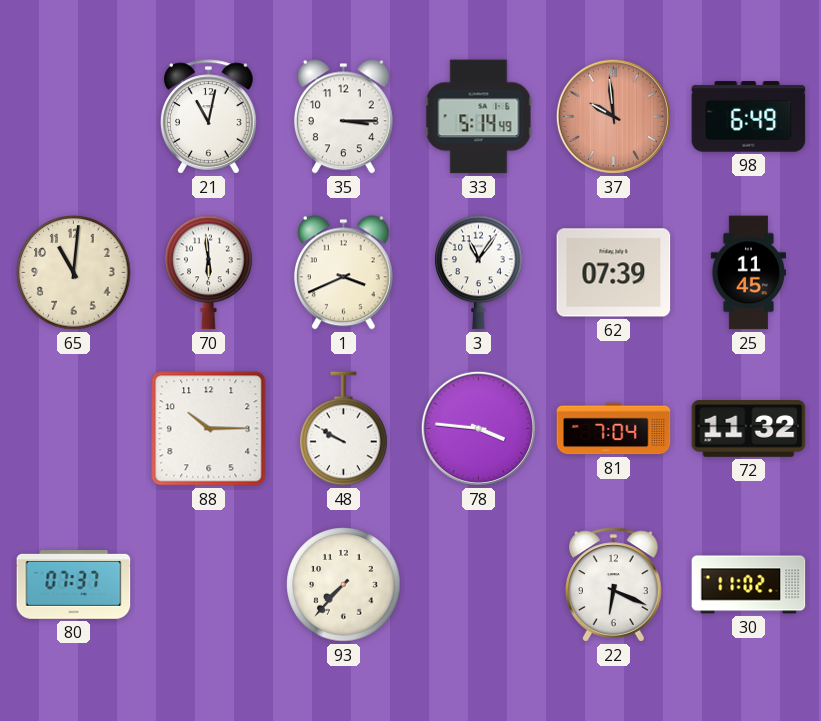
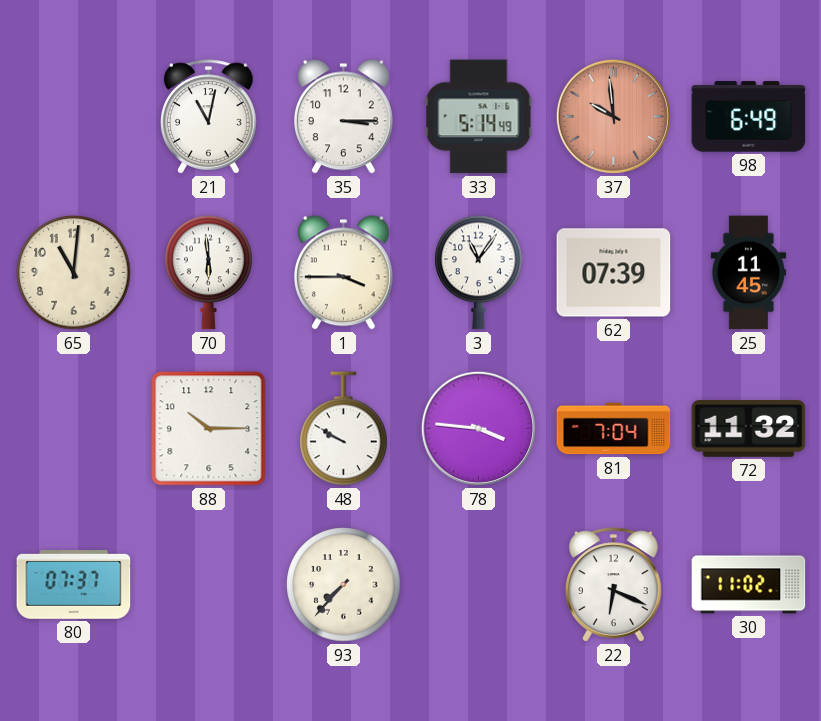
1: 3:41 -> 3:45
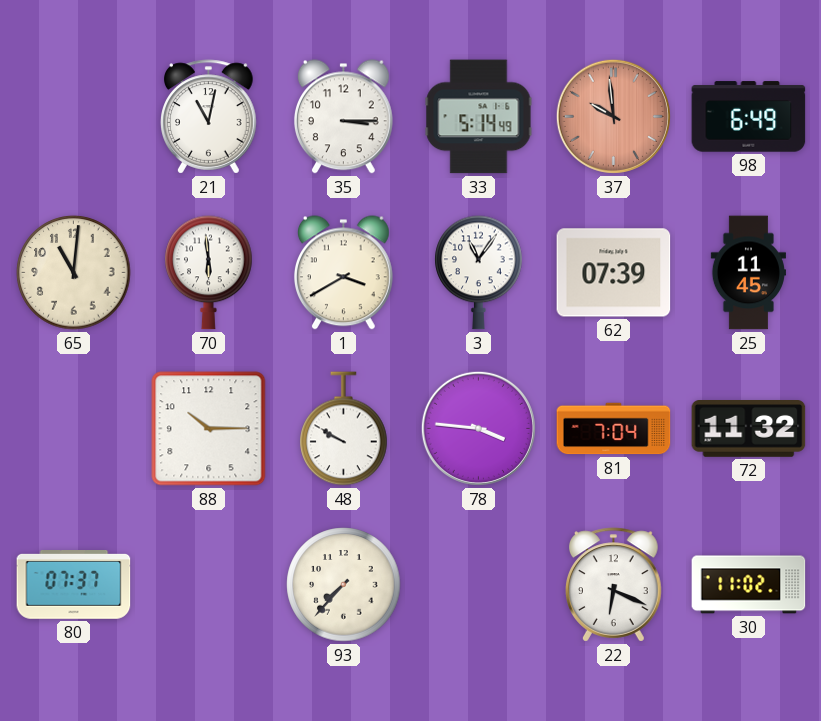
1: 3:45 -> 3:40
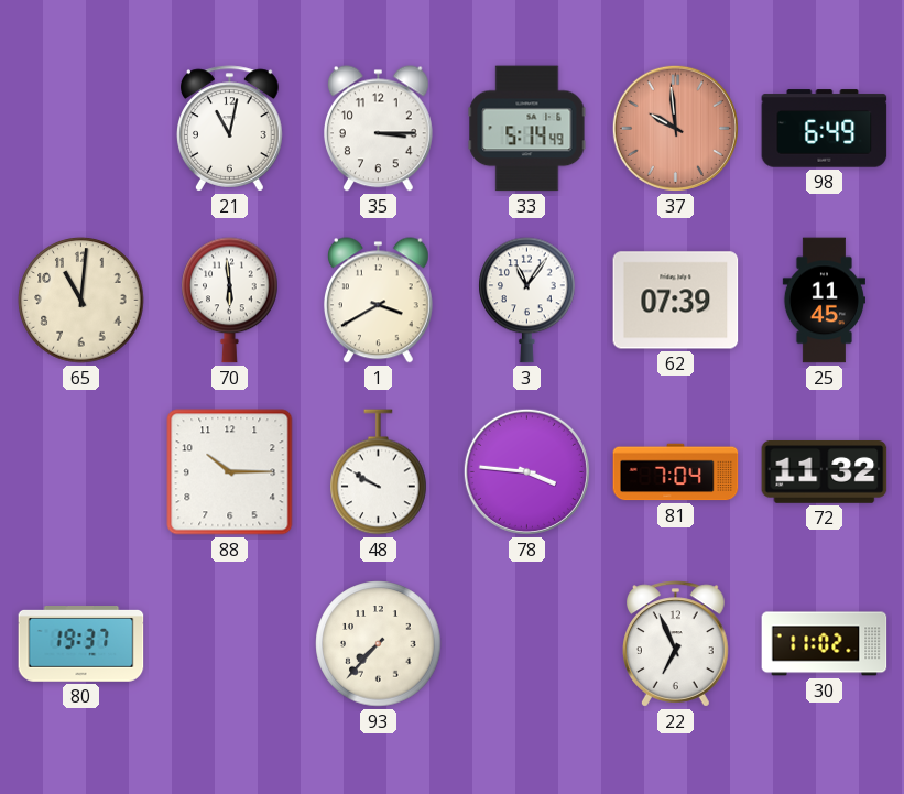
80: 07:37 -> 19:37
22: 6:19 -> 6:56
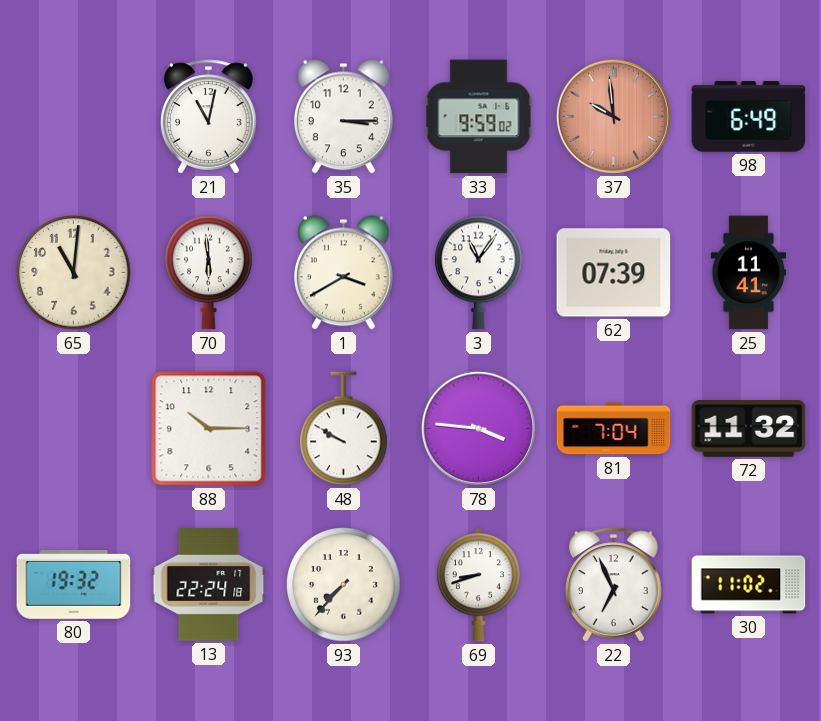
33: 5:14 -> 9:59
25: 11:45 -> 11:41
80: 19:37 -> 19:32
13: none -> 22:24
69: none -> 8:42
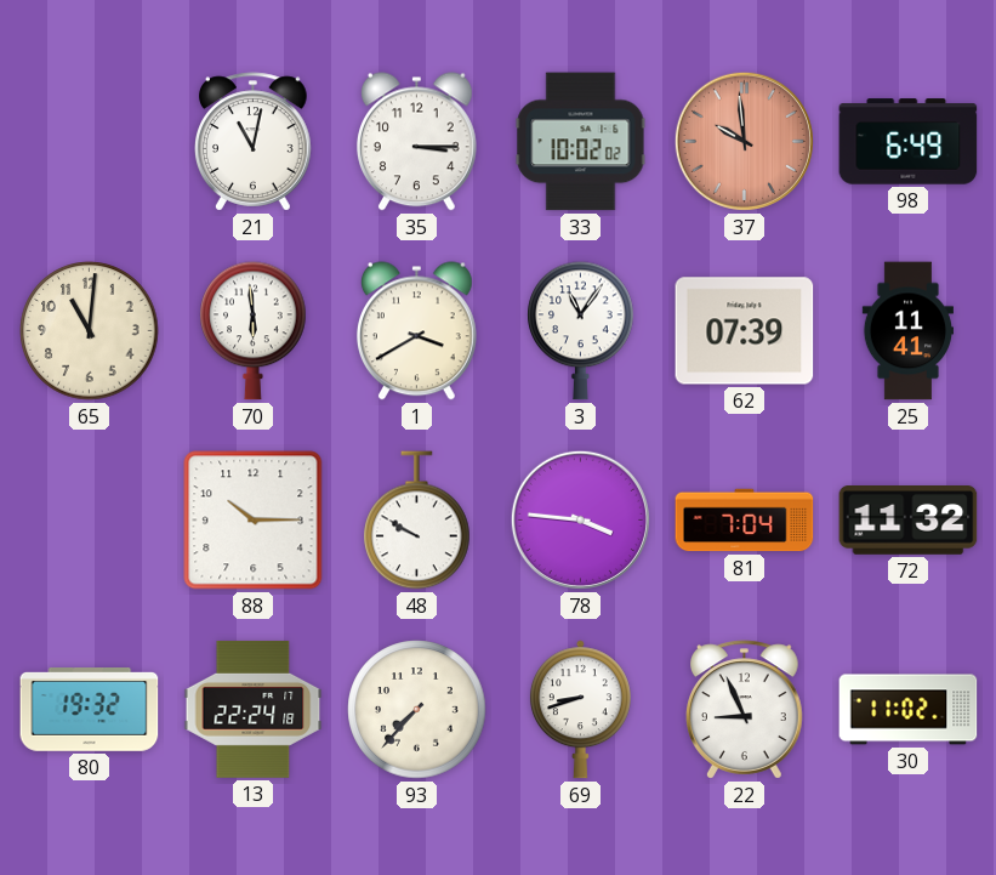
33: 9:59 -> 10:02
22: 6:56 -> 8:56
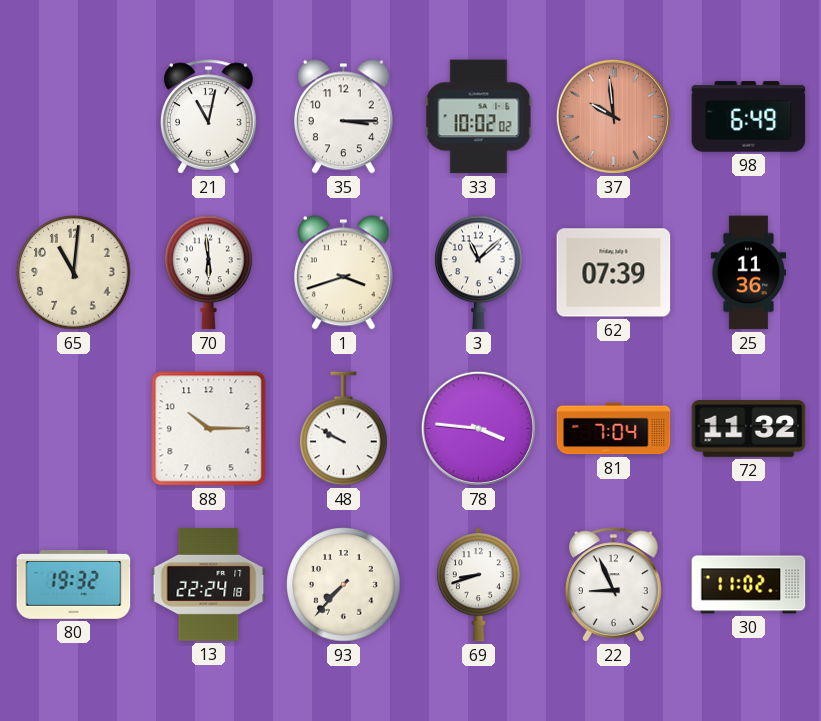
1: 3:40 -> 3:42
3: 11:06 -> 11:08
25: 11:41 -> 11:36
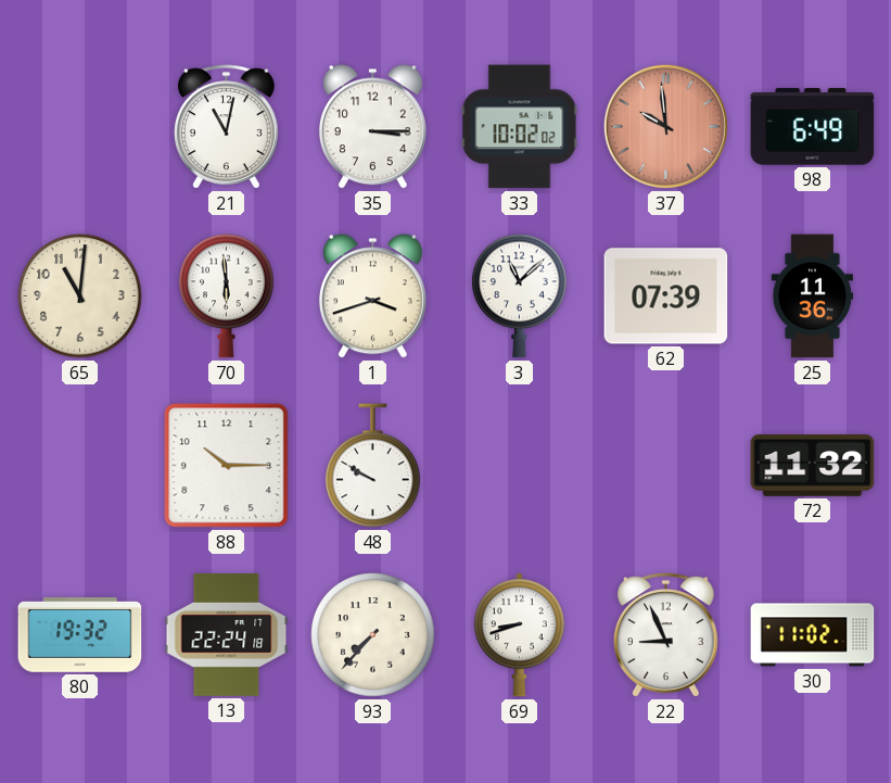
78: 3:46 -> none
81: 7:04 -> none
